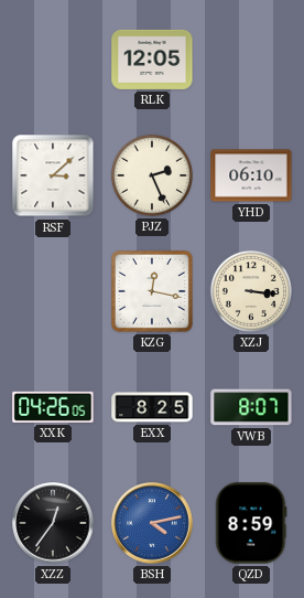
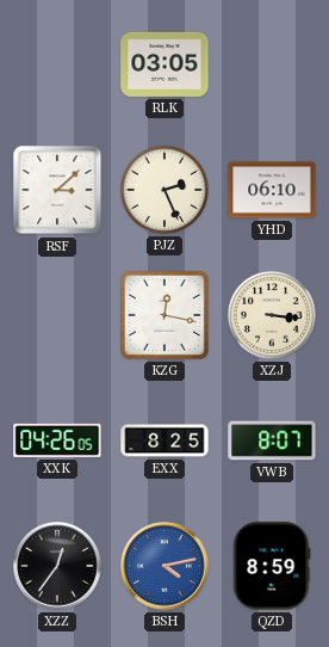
RLK: 12:05 -> 03:05
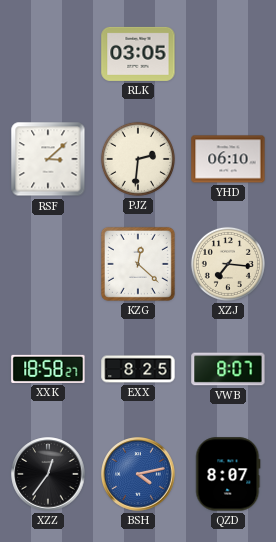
PJZ: 2:26 -> 2:31
KZG: 12:17 -> 12:22
XZJ: 3:16 -> 7:16
XXK: 04:26 -> 18:58
QZD: 8:59 -> 8:07
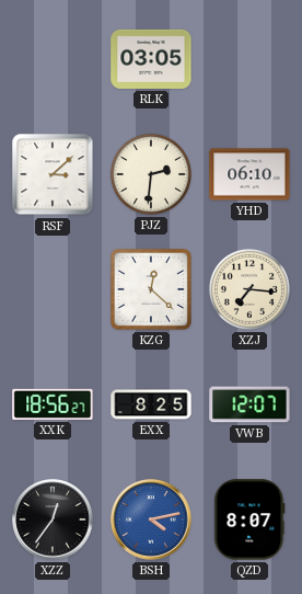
XXK: 18:58 -> 18:56
VWB: 8:07 -> 12:07
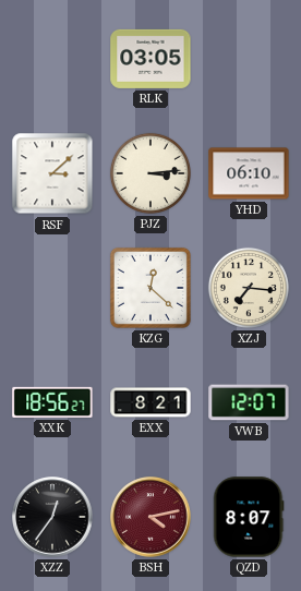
PJZ: 2:31 -> 3:14
EXX: 8:25 -> 8:21
BSH dial: blue -> burgundy
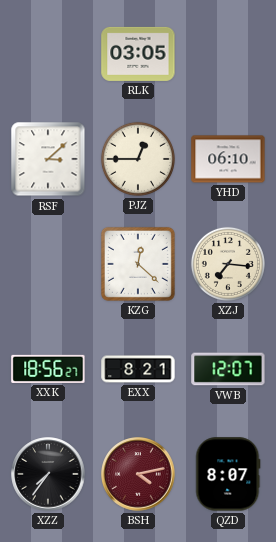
PJZ: 3:14 -> 12:45
XZZ: 12:36 -> 7:36
